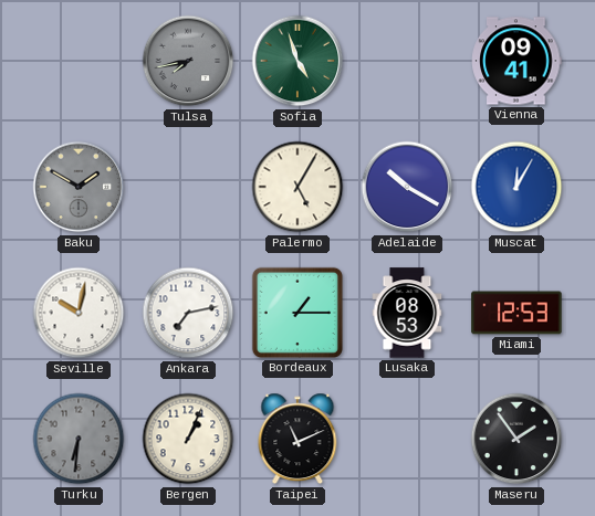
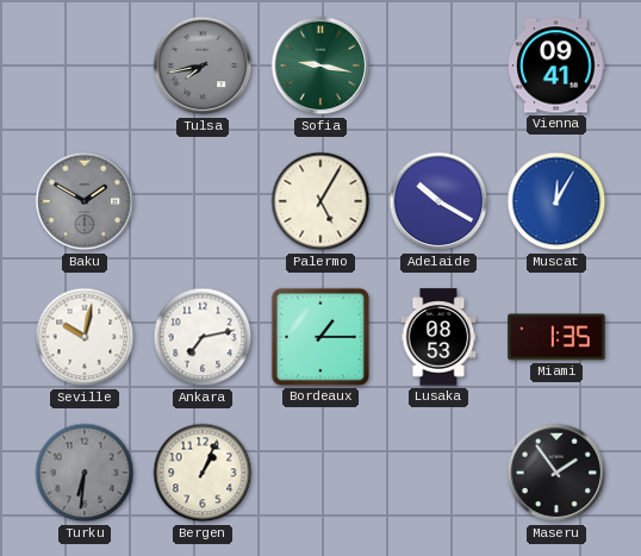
Sofia: 4:57 -> 9:17
Miami: 12:53 -> 1:35
Taipei: 11:11 -> none
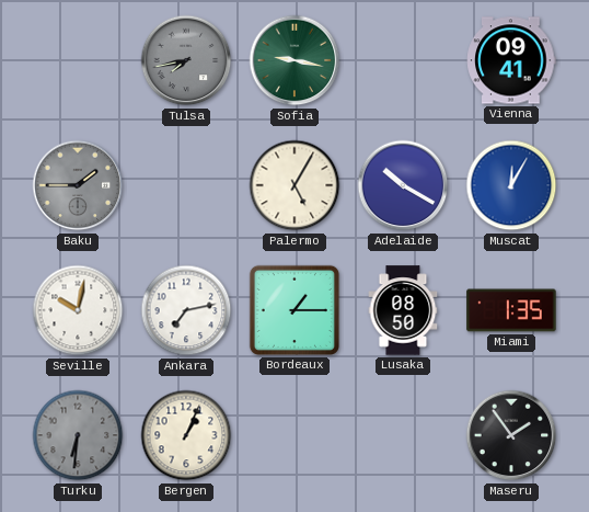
Baku: 1:50 -> 1:45
Lusaka: 08:53 -> 08:50
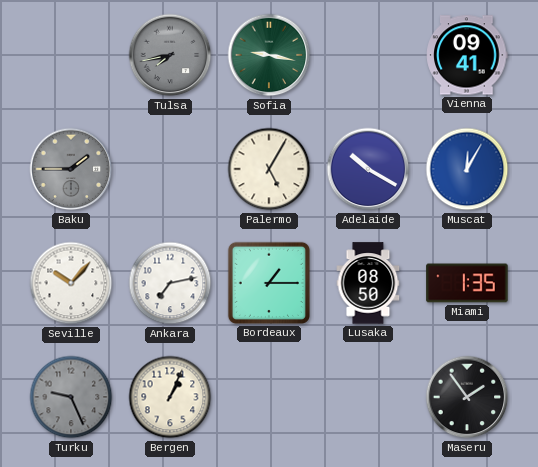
Seville: 10:02 -> 10:07
Turku: 6:31 -> 9:26
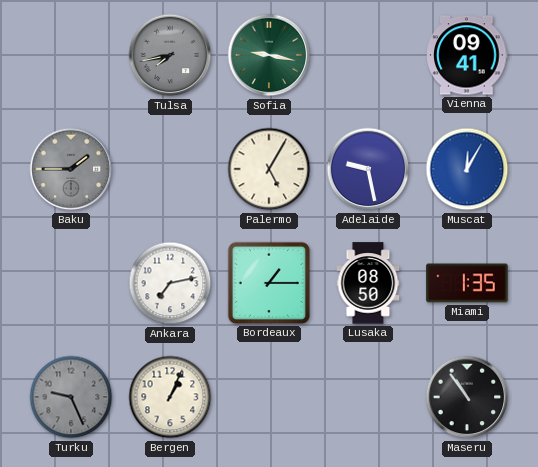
Adelaide: 10:20 -> 9:28
Seville: 10:07 -> none
Maseru: 1:54 -> 10:54
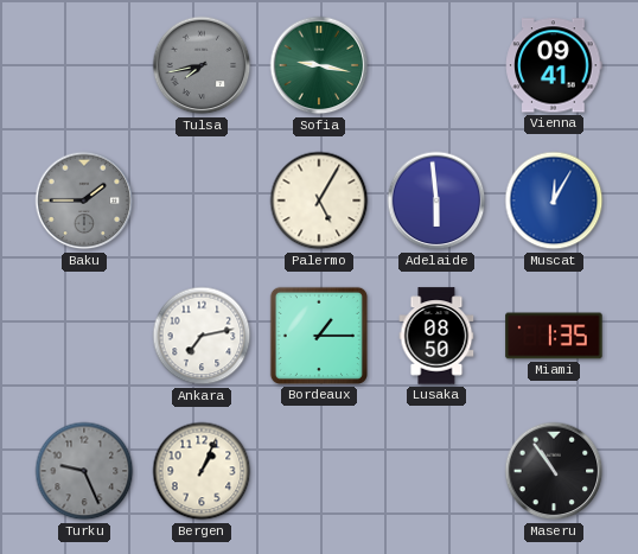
Adelaide: 9:28 -> 5:59
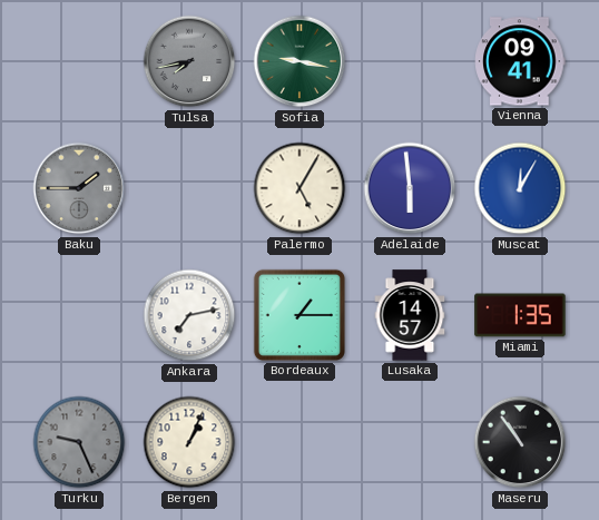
Lusaka: 08:50 -> 14:57
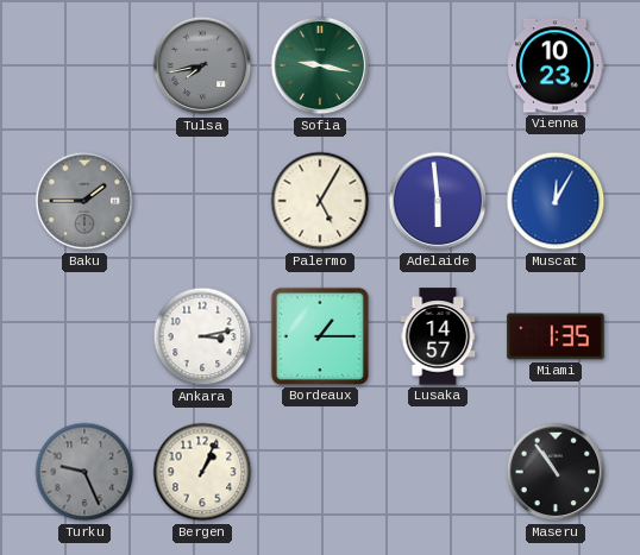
Vienna: 09:41 -> 10:23
Ankara: 7:13 -> 3:13
